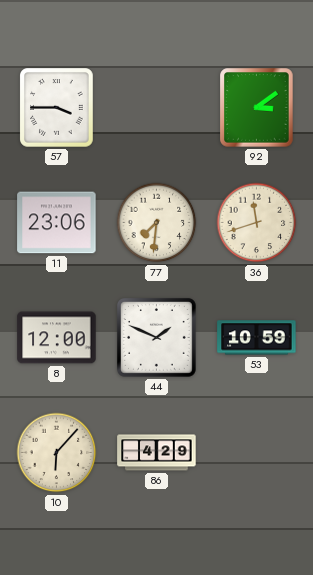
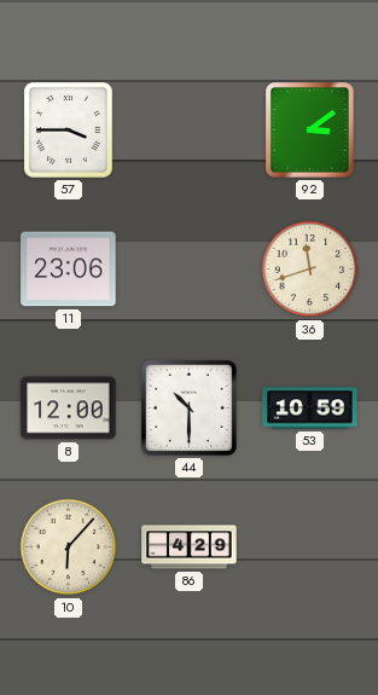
77: 7:31 -> none
44: 1:49 -> 10:30
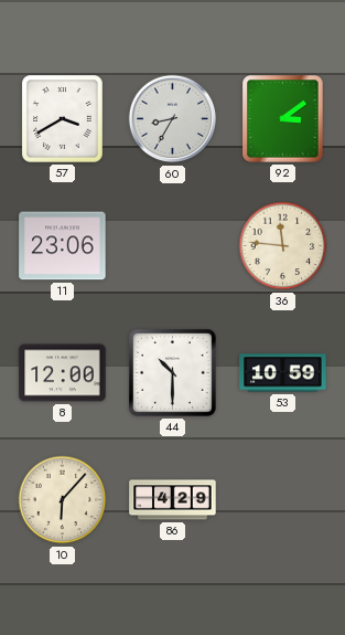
57: 3:45 -> 3:40
60: none -> 8:35
36: 11:42 -> 11:46
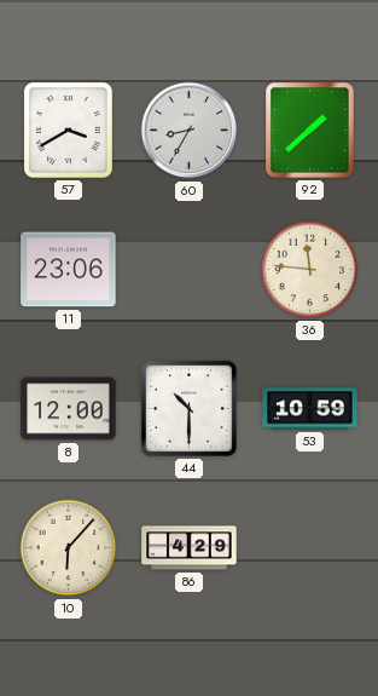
92: 3:09 -> 1:38
